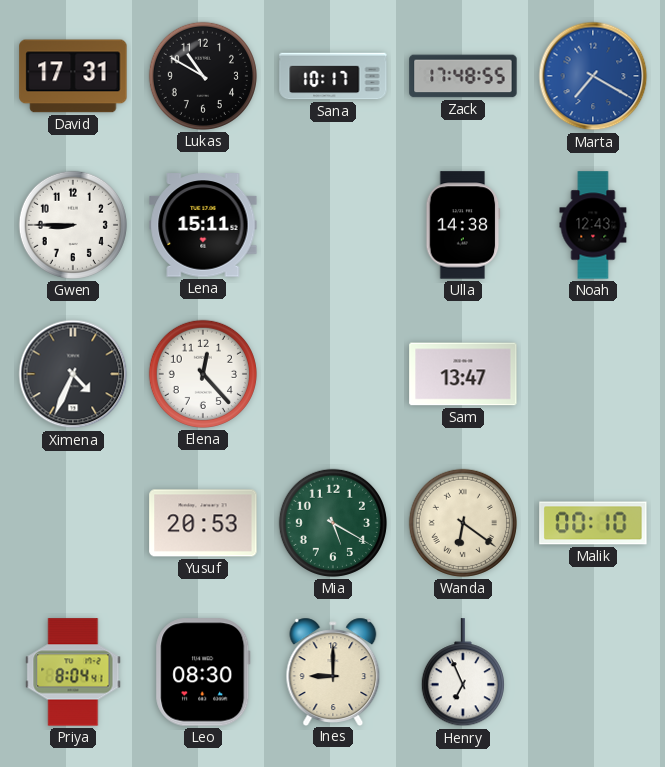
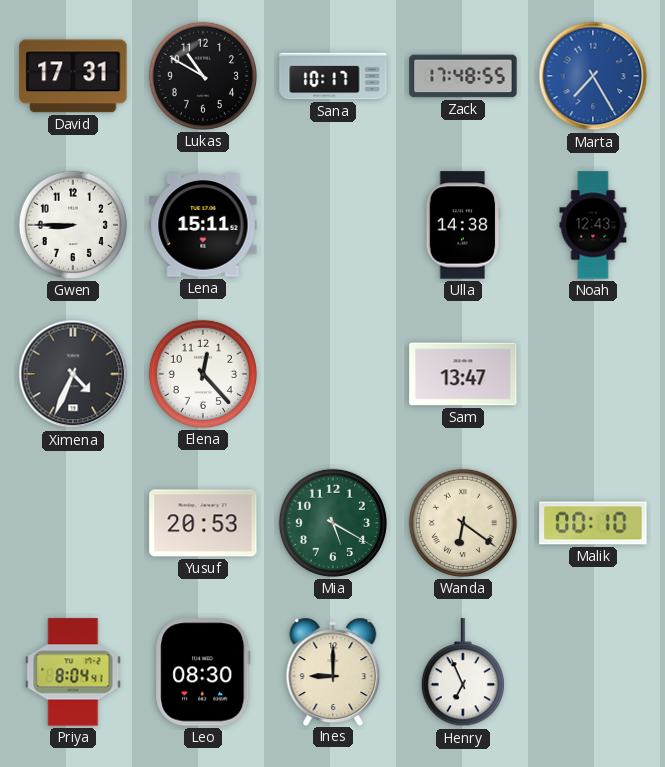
Marta: 7:20 -> 7:25
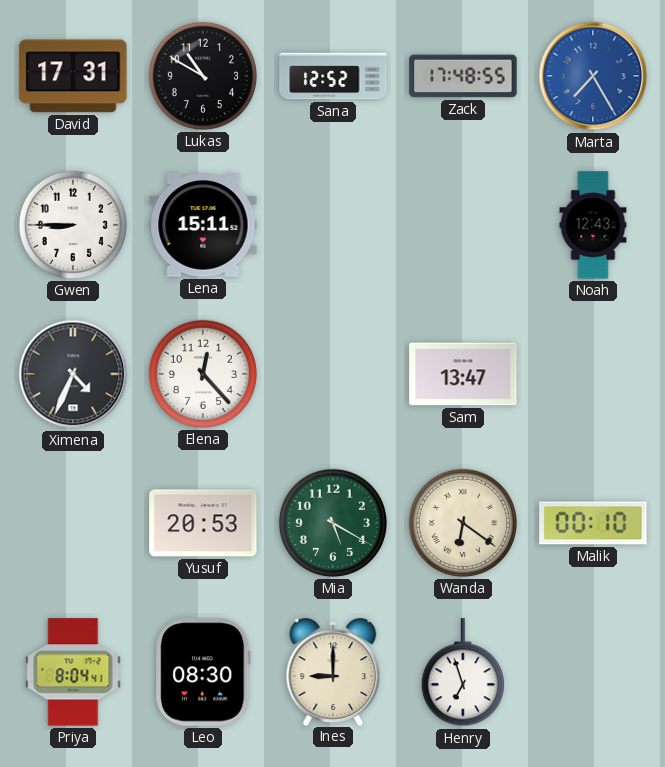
Sana: 10:17 -> 12:52
Ulla: 14:38 -> none
Henry: 6:56 -> 6:57
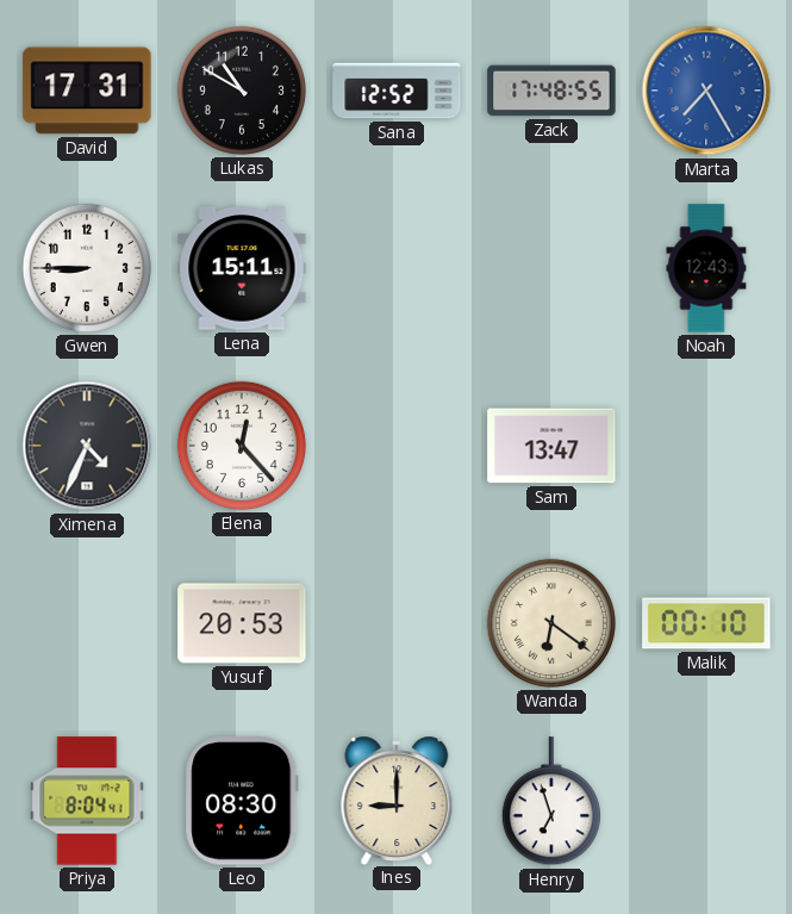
Mia: 5:20 -> none
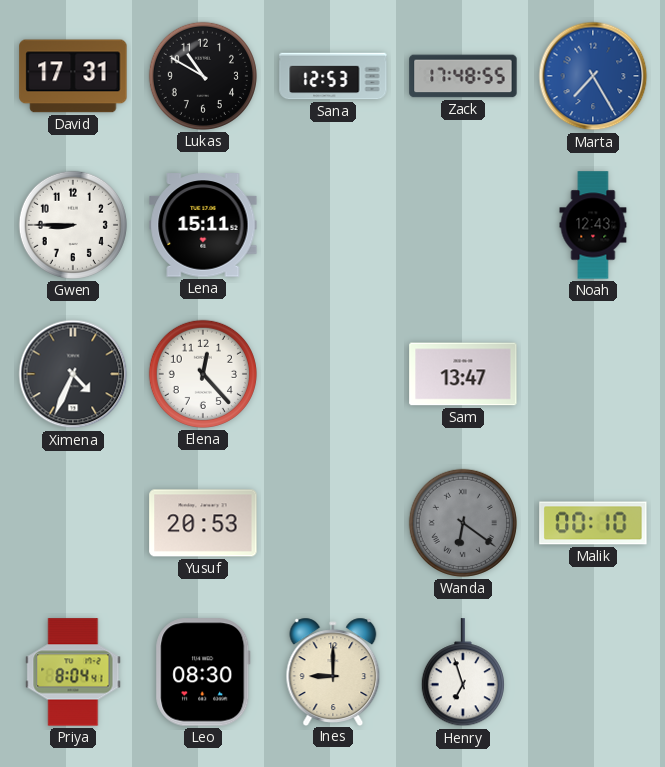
Sana: 12:52 -> 12:53
Wanda dial: cream -> grey
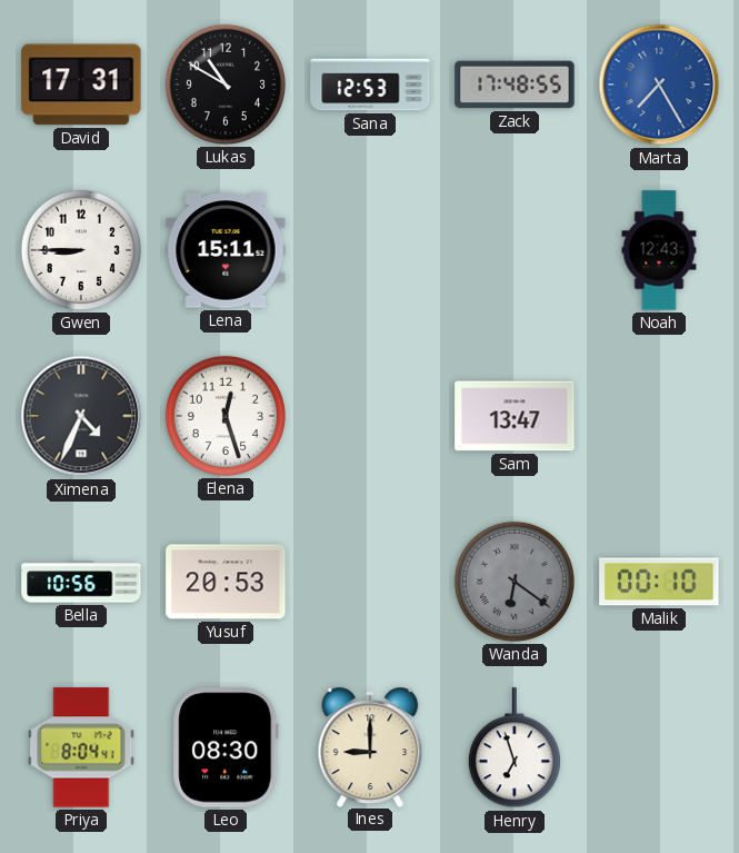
Elena: 12:23 -> 12:27
Bella: none -> 10:56
